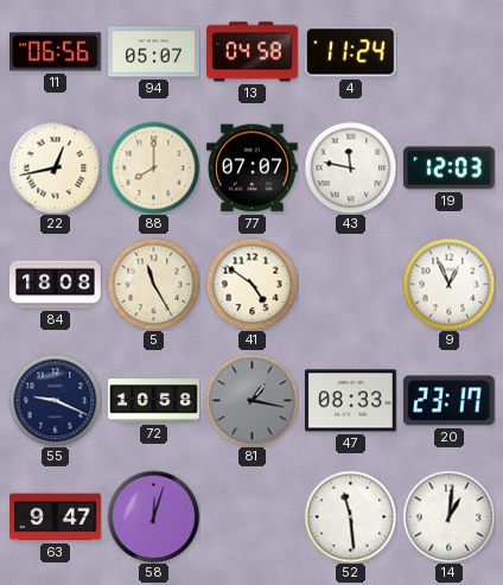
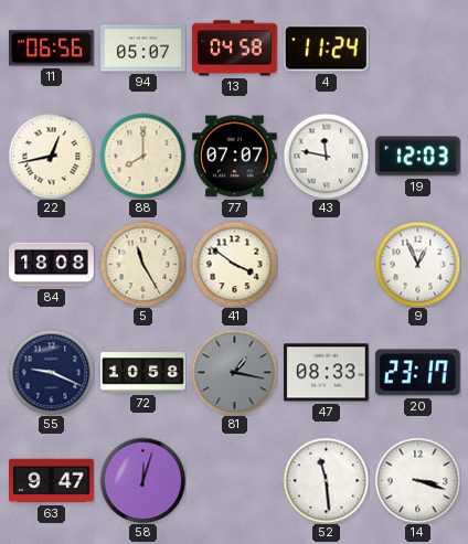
41: 4:51 -> 3:51
14: 1:01 -> 3:18
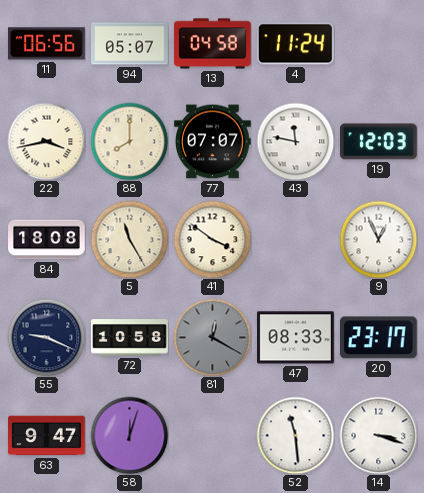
22: 12:43 -> 3:43
81: 1:17 -> 12:20
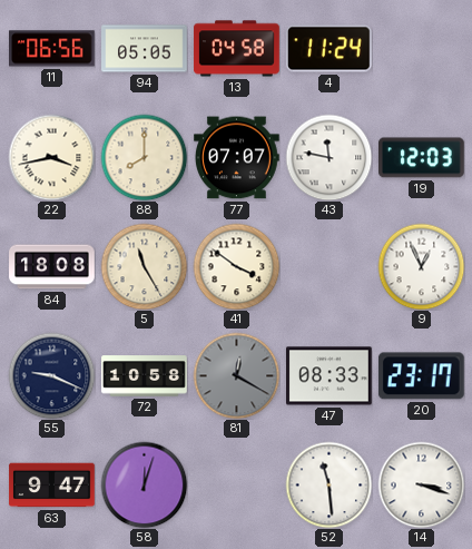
94: 05:07 -> 05:05
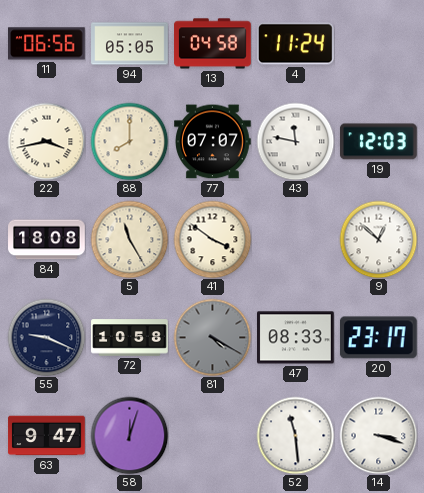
9: 12:56 -> 12:52
81: 12:20 -> 4:20
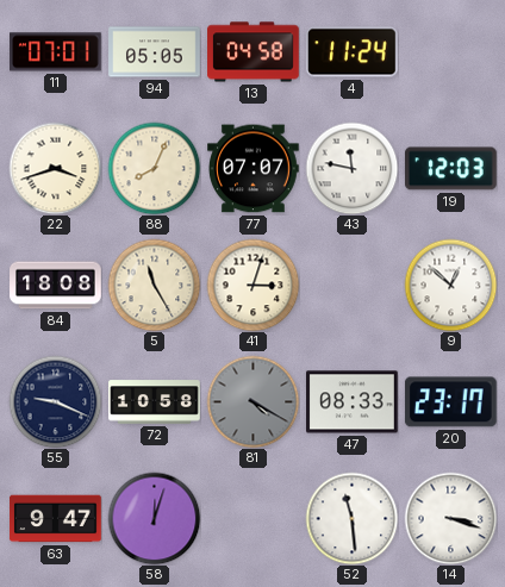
11: 06:56 -> 07:01
22: 3:43 -> 3:42
88: 8:00 -> 8:04
41: 3:51 -> 3:03
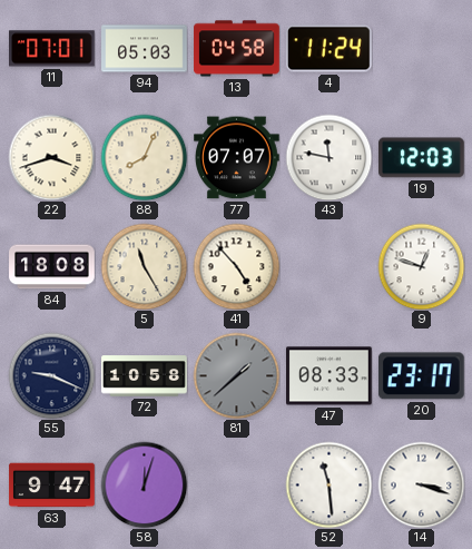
94: 05:05 -> 05:03
41: 3:03 -> 4:53
9: 12:52 -> 12:48
81: 4:20 -> 1:38
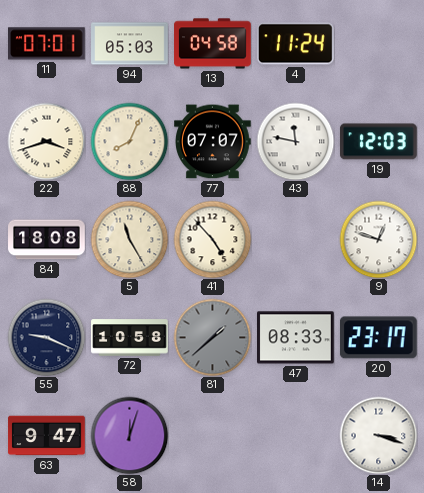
52: 11:29 -> none
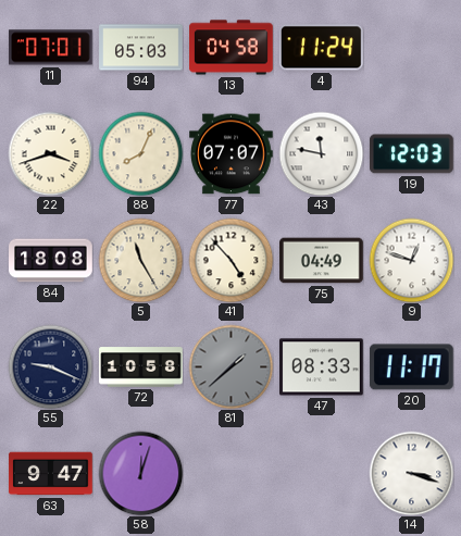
75: none -> 04:49
20: 23:17 -> 11:17
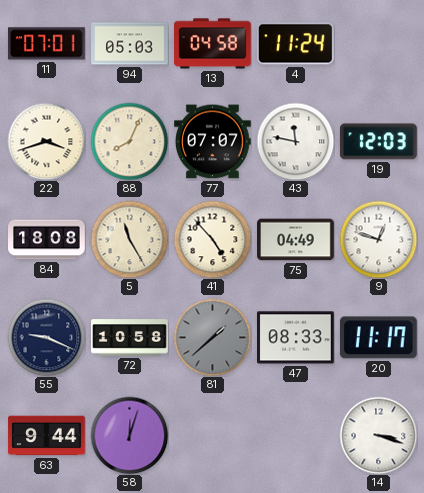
63: 9:47 -> 9:44
